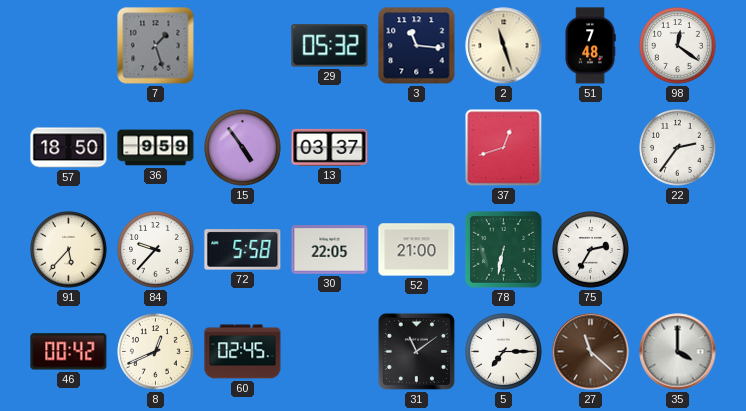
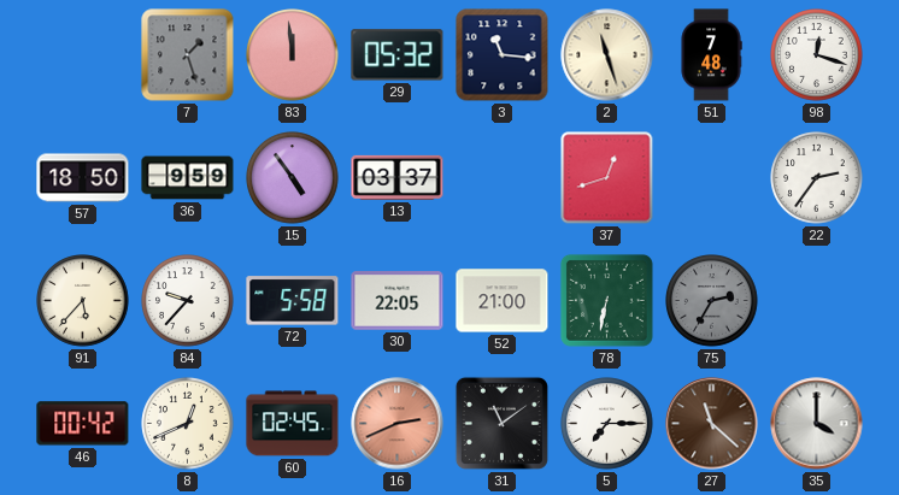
83: none -> 11:59
98: 12:21 -> 12:18
75 dial: white -> grey
16: none -> 2:41
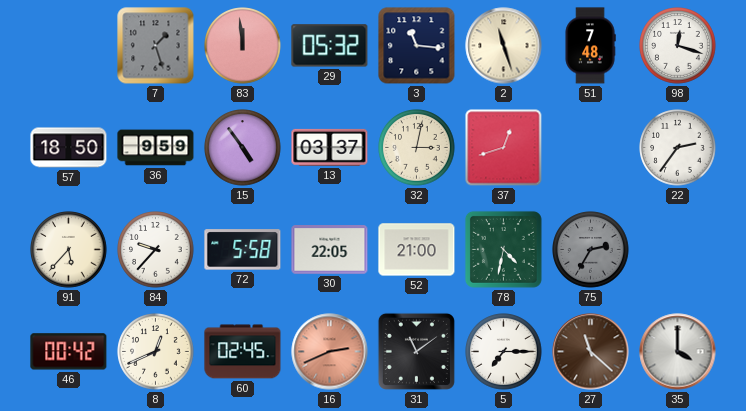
32: none -> 3:02
78: 6:32 -> 4:32
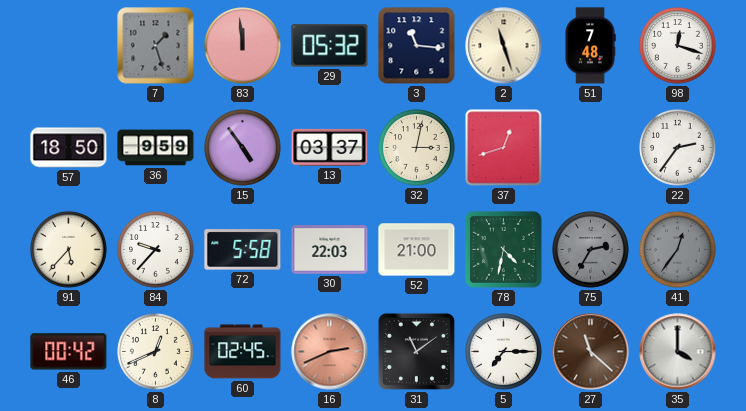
30: 22:05 -> 22:03
41: none -> 12:36
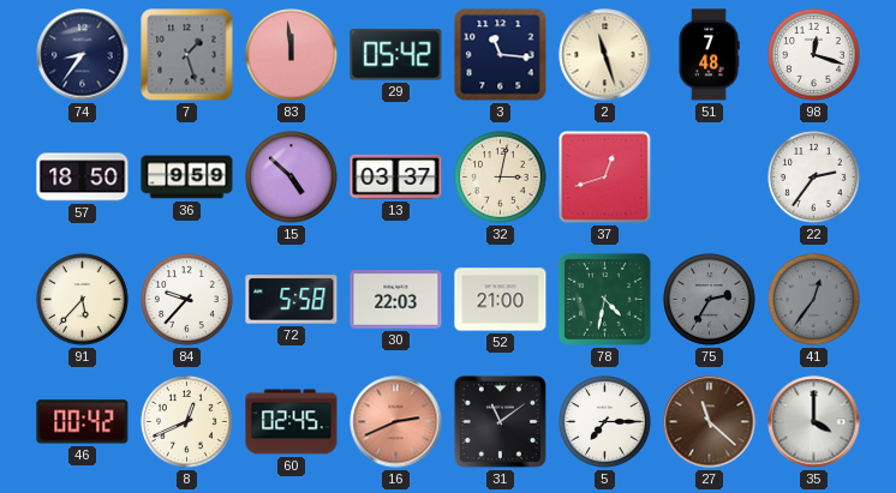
74: none -> 8:36
29: 05:32 -> 05:42
15: 4:54 -> 4:52
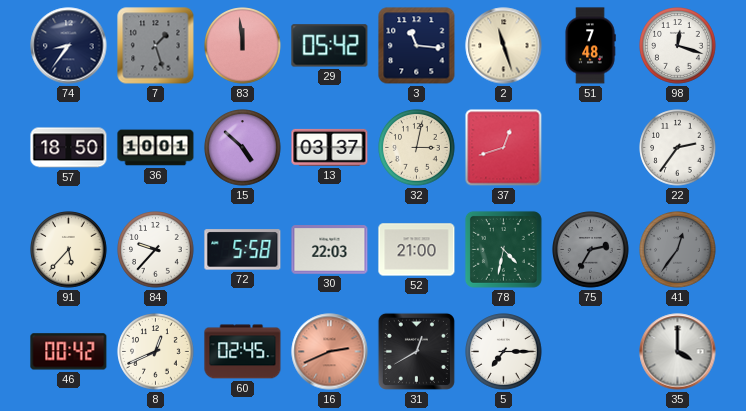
36: 9:59 -> 10:01
31: 11:09 -> 12:40
27: 11:22 -> none
